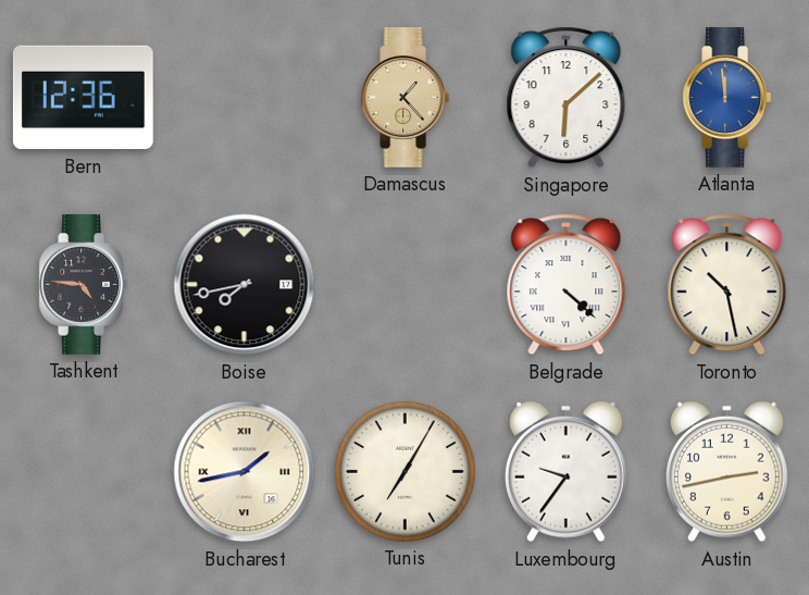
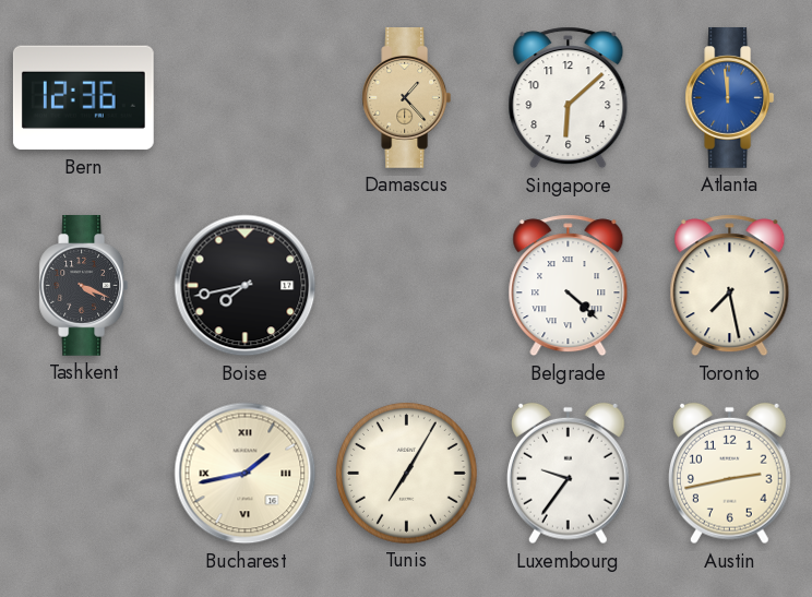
Tashkent: 4:46 -> 4:19
Toronto: 10:28 -> 7:28
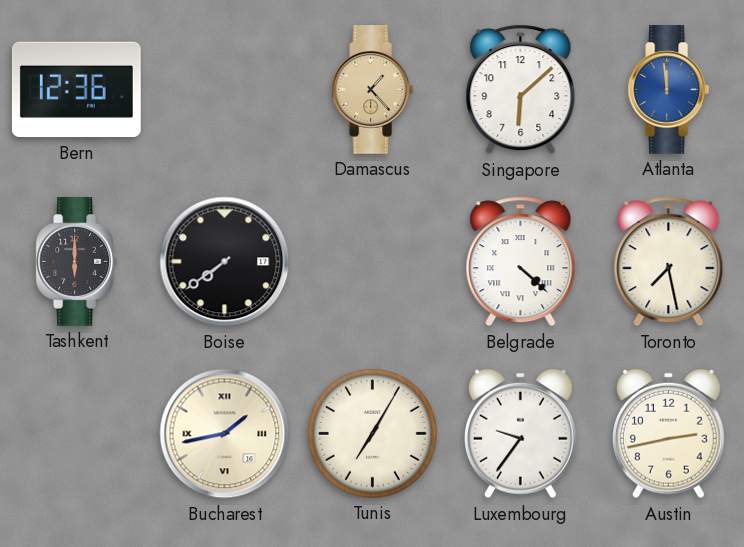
Tashkent: 4:19 -> 6:00
Boise: 7:43 -> 7:39
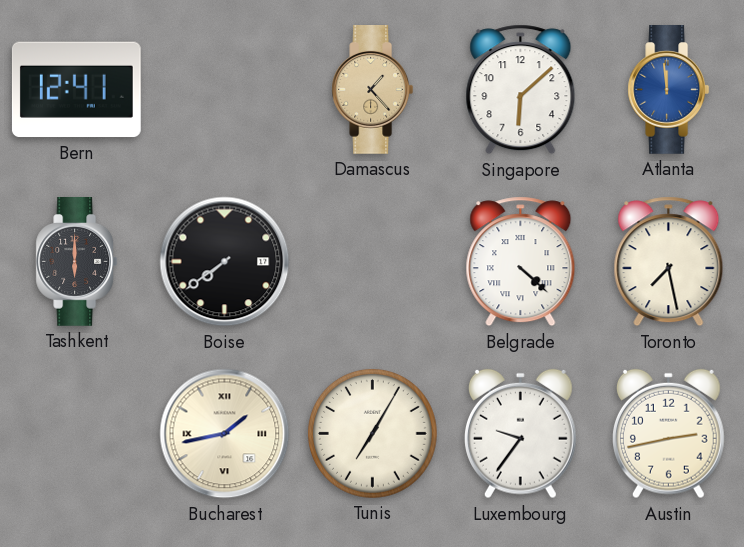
Bern: 12:36 -> 12:41
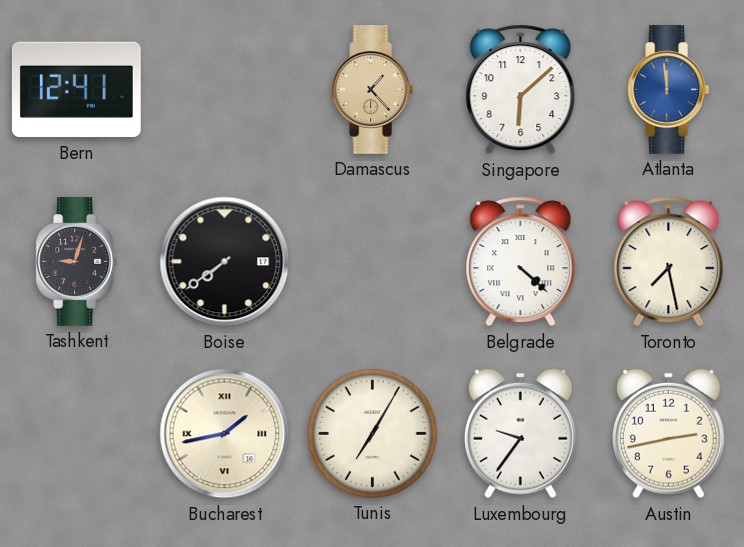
Tashkent: 6:00 -> 9:03
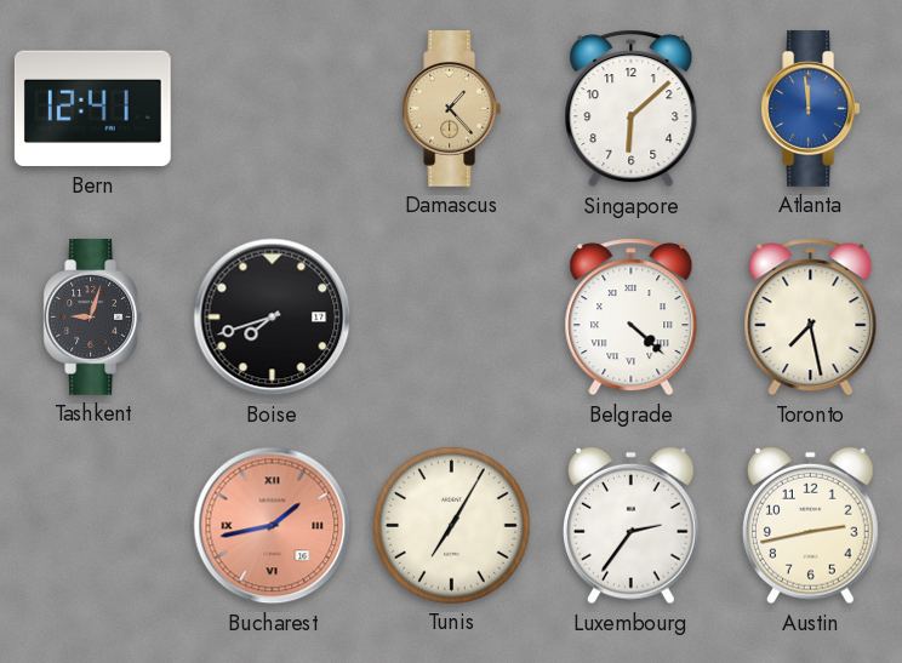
Boise: 7:39 -> 7:42
Bucharest dial: cream -> salmon
Luxembourg: 9:36 -> 2:36
